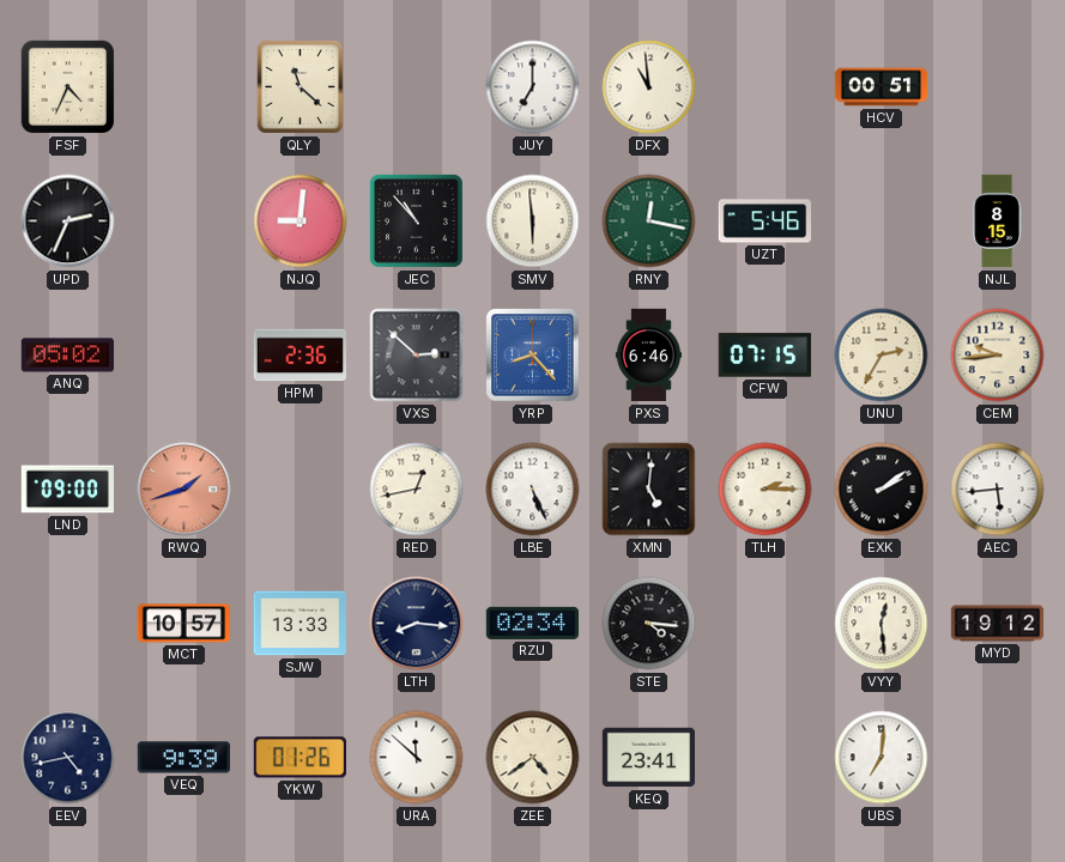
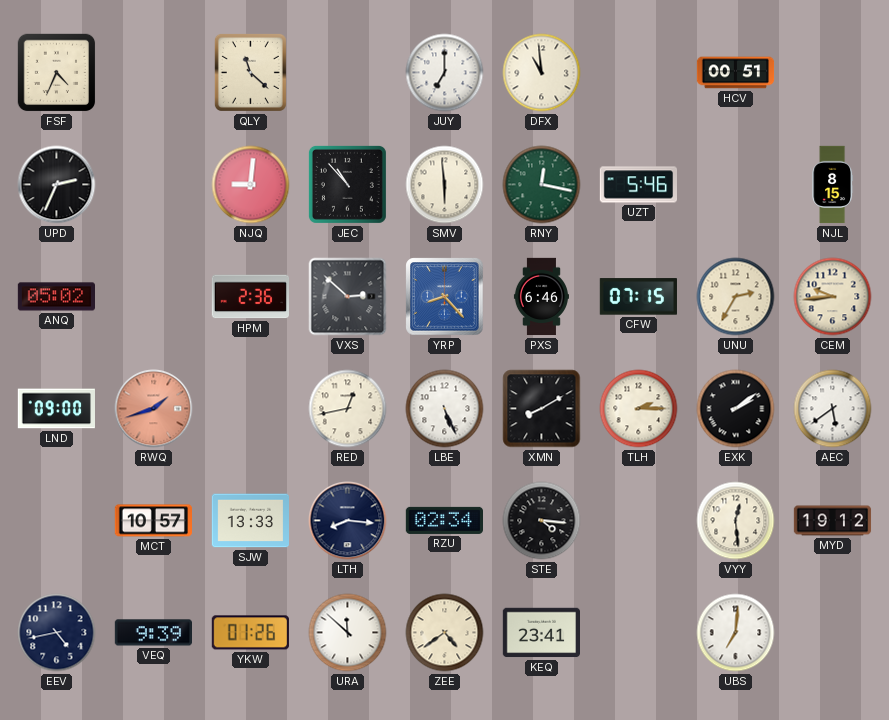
XMN: 5:01 -> 8:10
AEC: 5:44 -> 5:39
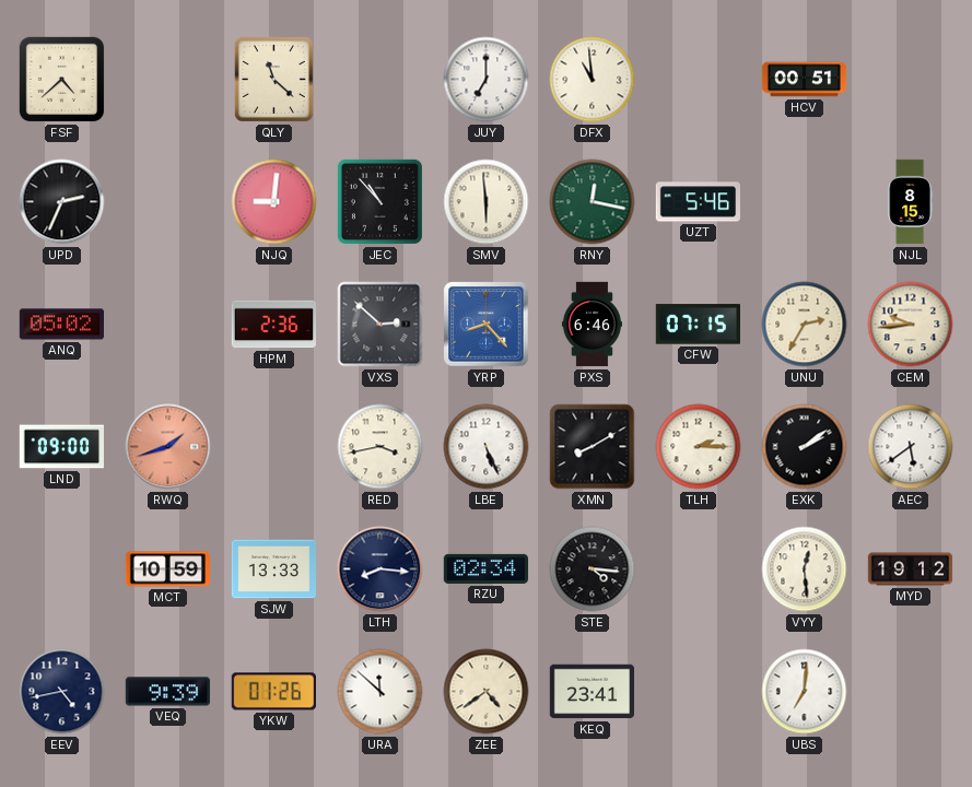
FSF: 4:34 -> 4:38
RED: 12:43 -> 3:43
MCT: 10:57 -> 10:59
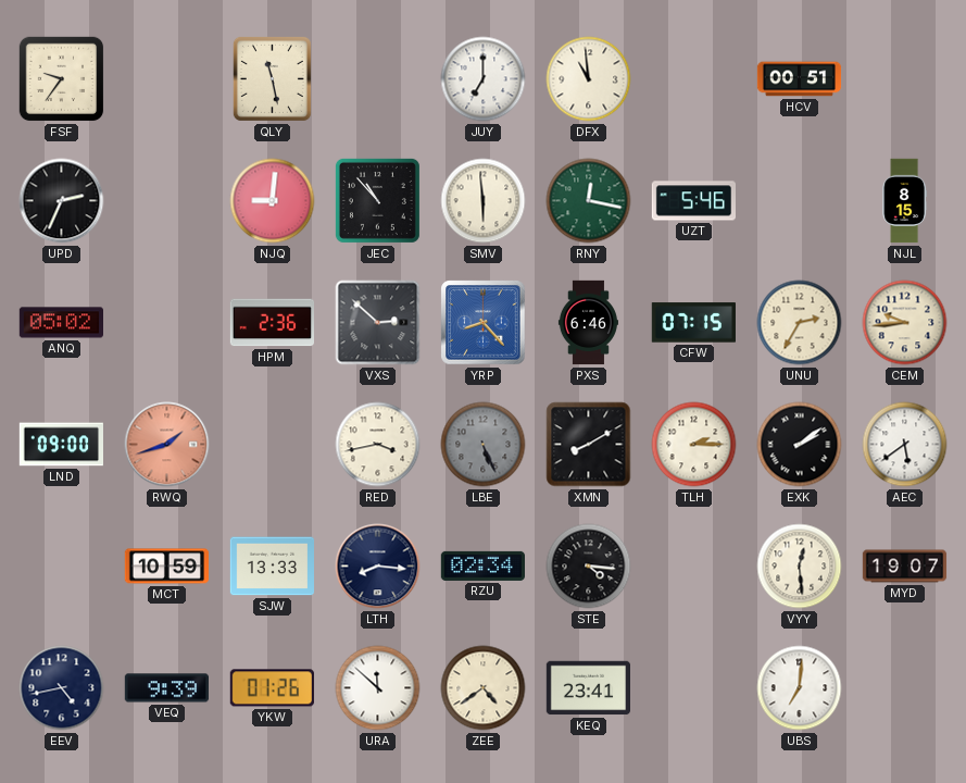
FSF: 4:38 -> 9:36
QLY: 11:22 -> 11:28
LBE dial: white -> grey
MYD: 19:12 -> 19:07
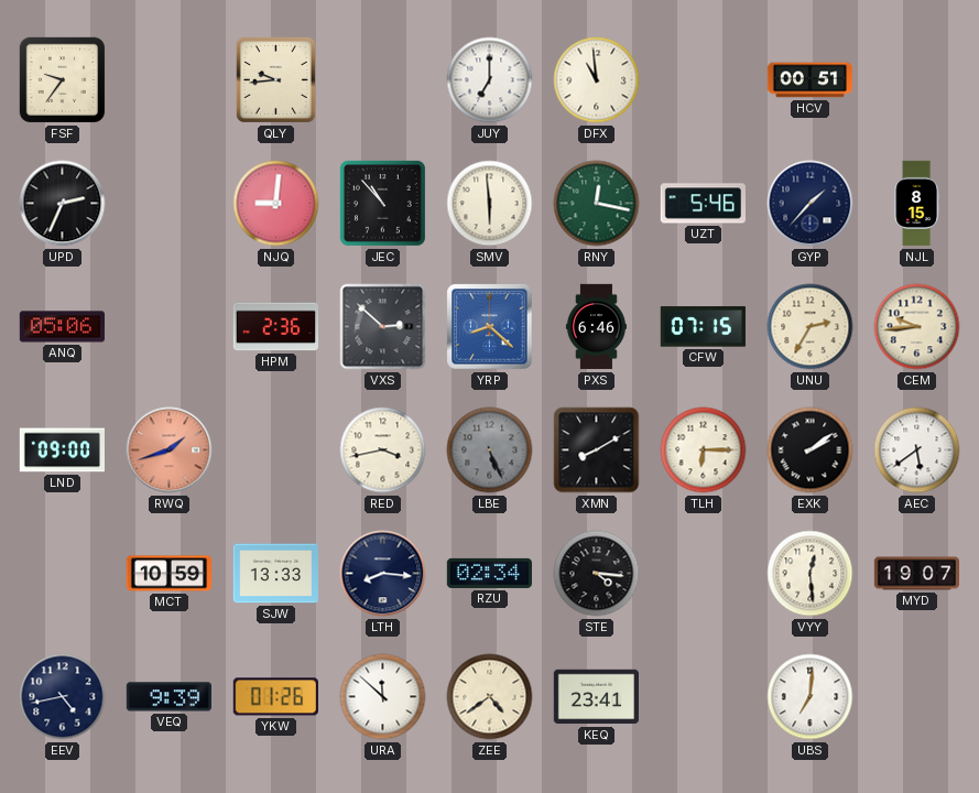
QLY: 11:28 -> 9:44
GYP: none -> 1:37
ANQ: 05:02 -> 05:06
YRP: 8:23 -> 8:22
TLH: 2:15 -> 6:15
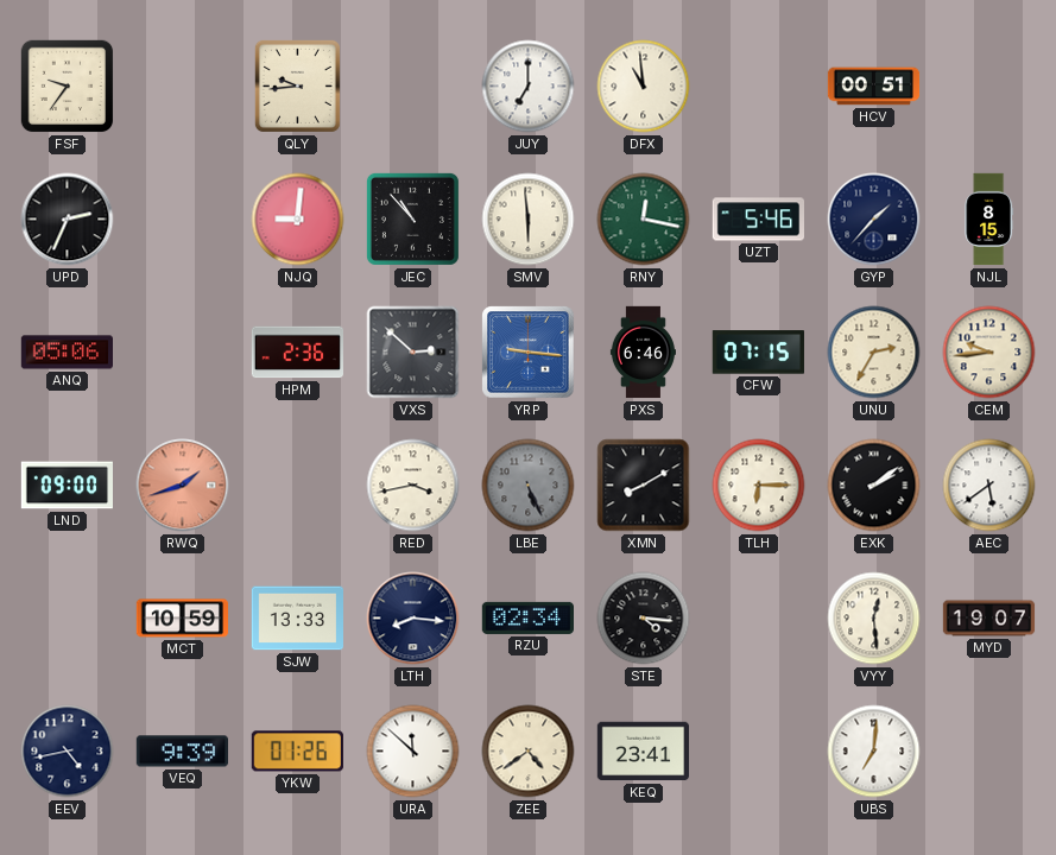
YRP: 8:22 -> 9:16
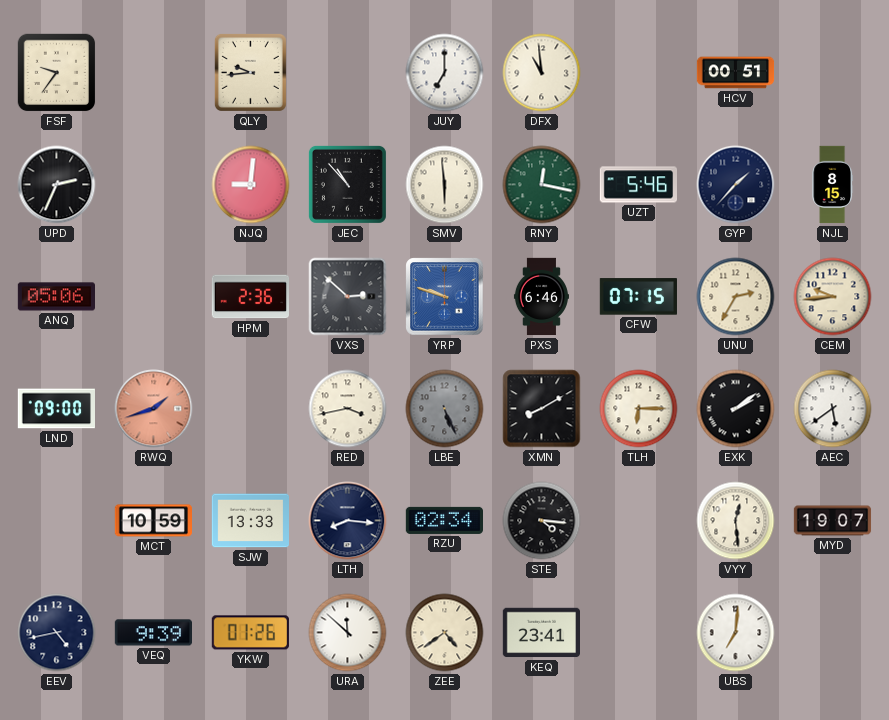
YRP: 9:16 -> 9:48
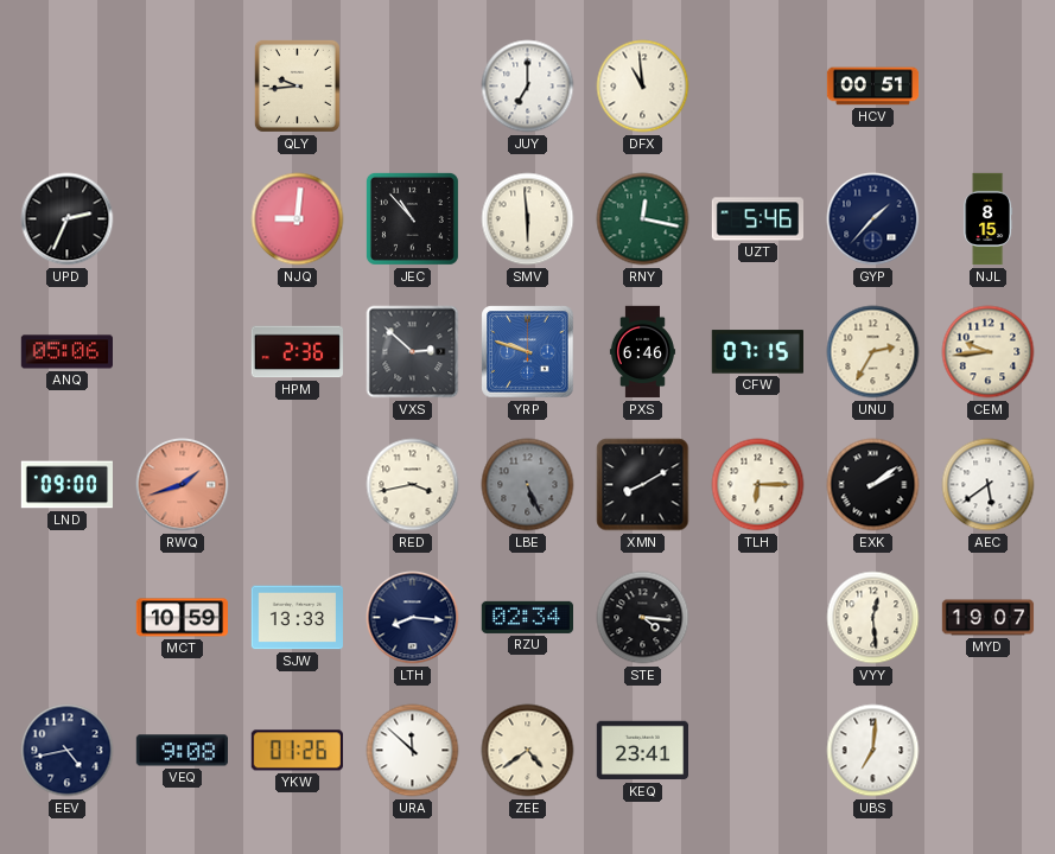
FSF: 9:36 -> none
VEQ: 9:39 -> 9:08
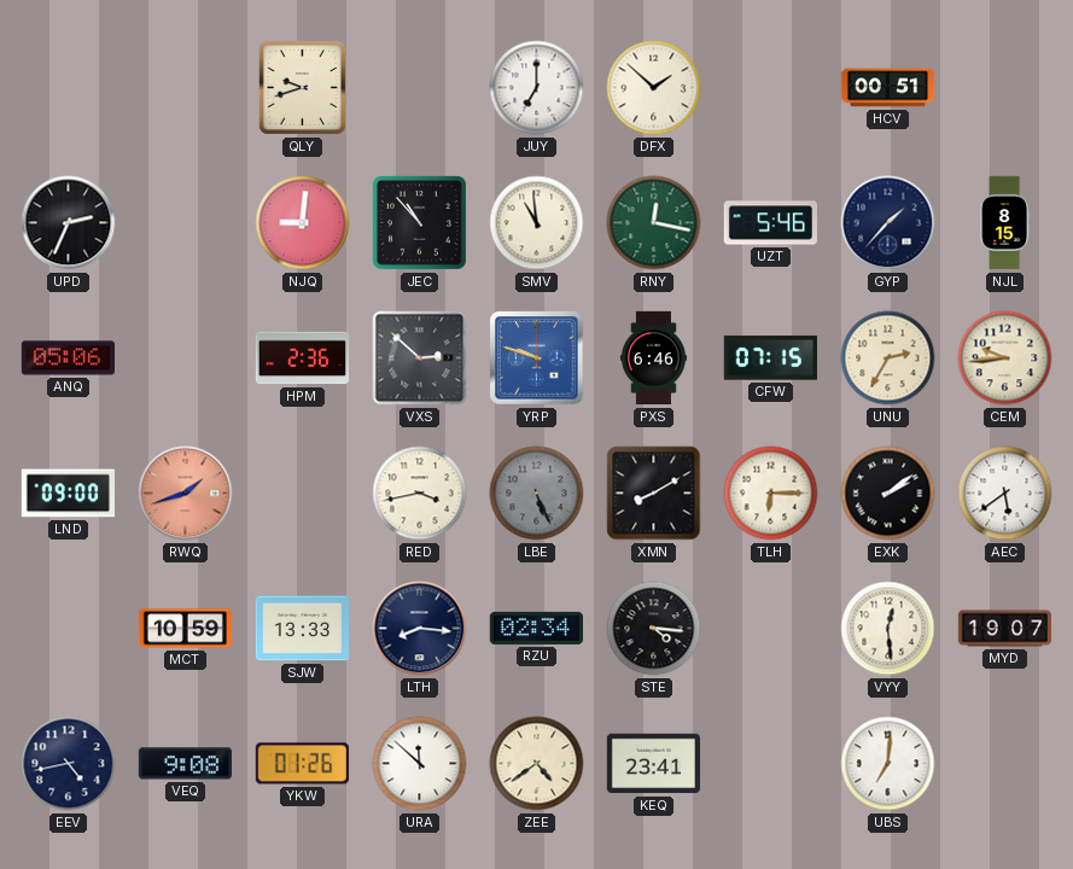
QLY: 9:44 -> 9:42
DFX: 10:59 -> 1:52
SMV: 5:59 -> 10:59
